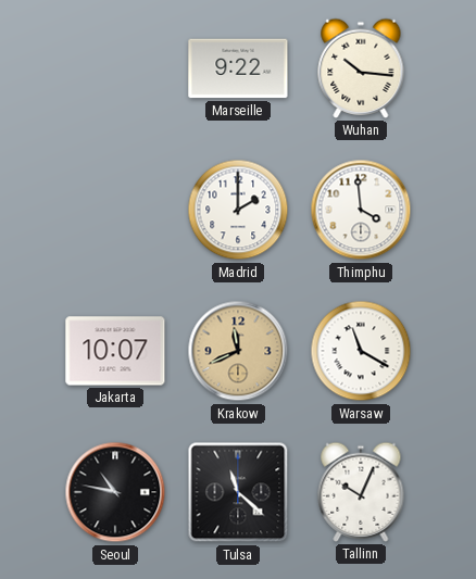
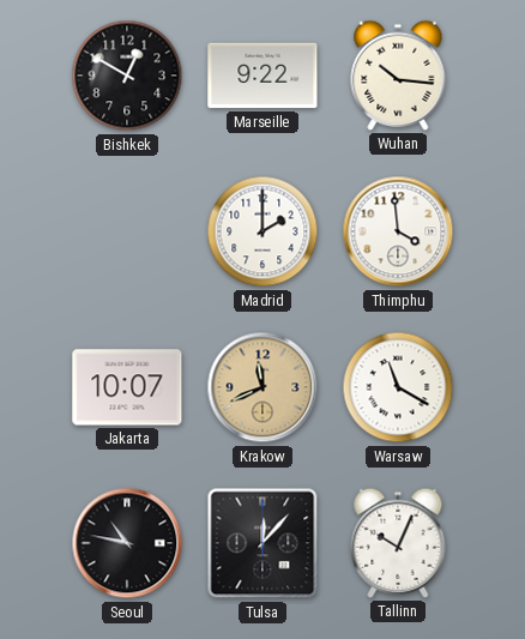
Bishkek: none -> 12:50
Tulsa: 11:22 -> 12:07
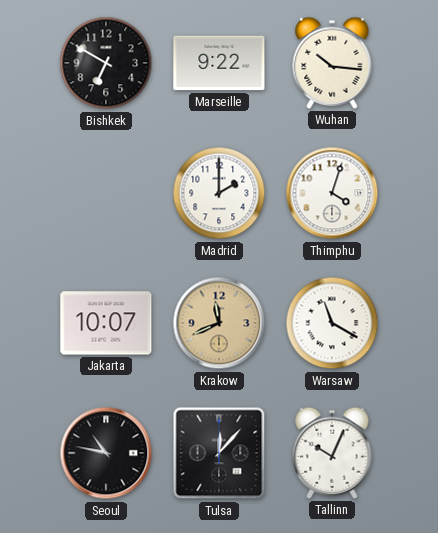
Bishkek: 12:50 -> 6:50
Thimphu: 3:59 -> 4:03
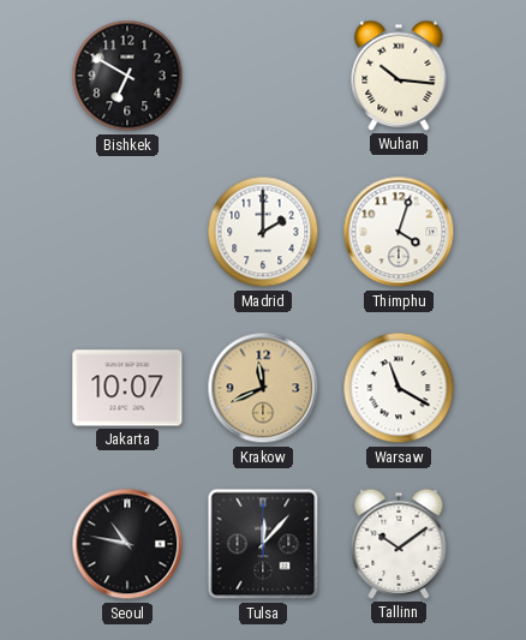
Marseille: 9:22 -> none
Tallinn: 10:04 -> 10:09
